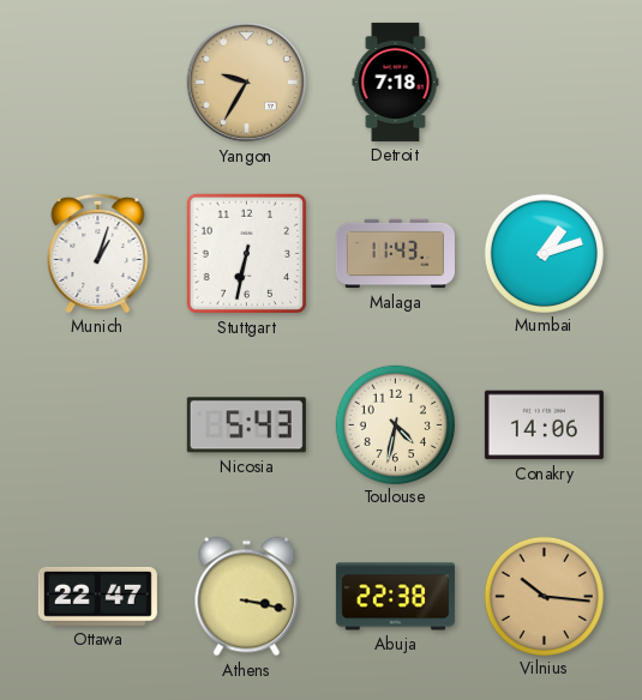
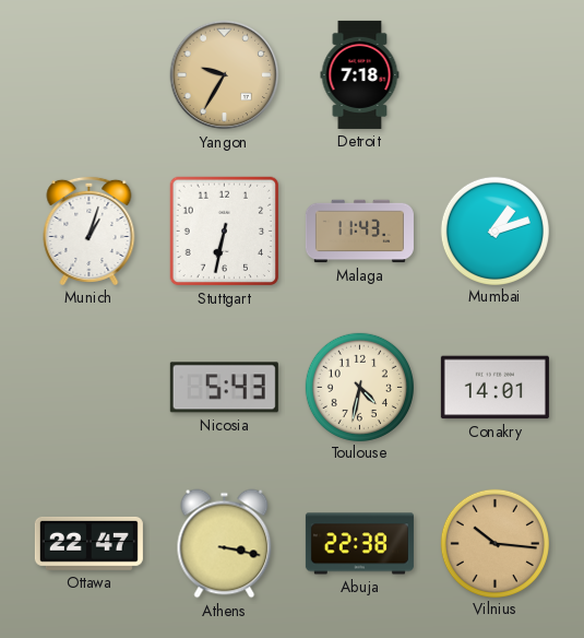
Conakry: 14:06 -> 14:01
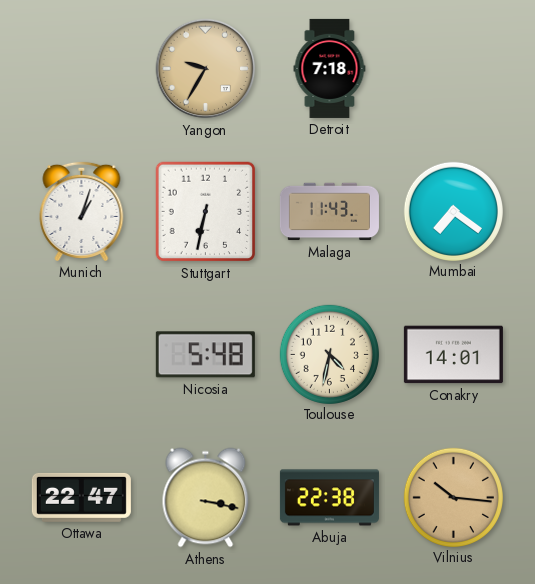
Mumbai: 1:12 -> 7:21
Nicosia: 5:43 -> 5:48
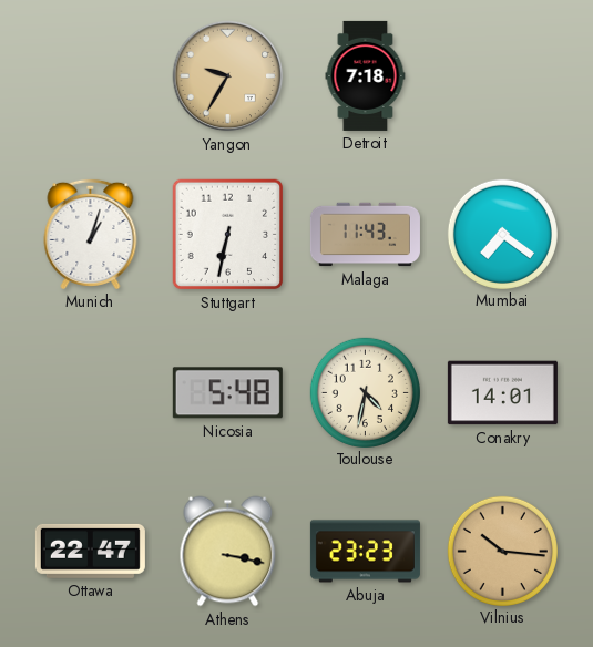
Abuja: 22:38 -> 23:23
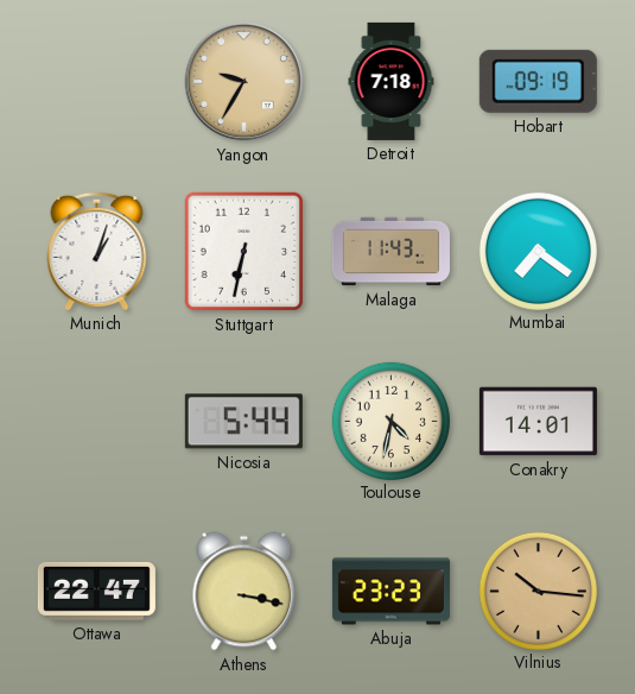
Hobart: none -> 09:19
Nicosia: 5:48 -> 5:44
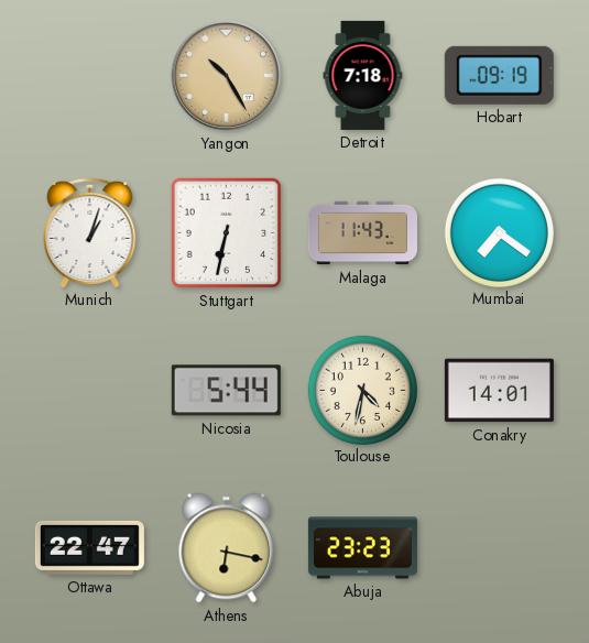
Yangon: 9:35 -> 10:25
Athens: 3:17 -> 6:17
Vilnius: 10:16 -> none
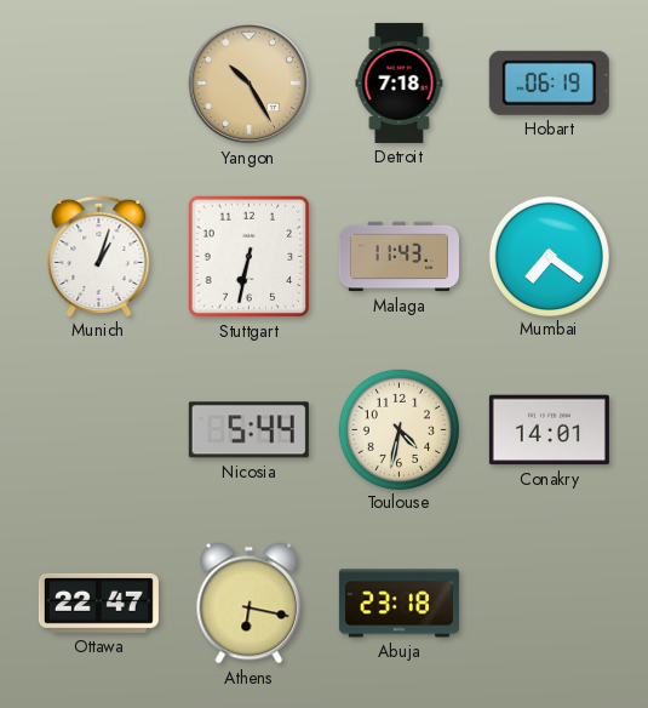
Hobart: 09:19 -> 06:19
Abuja: 23:23 -> 23:18
